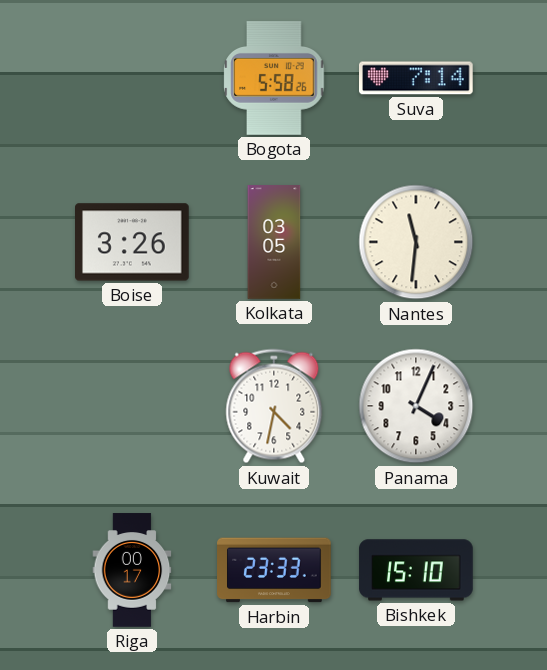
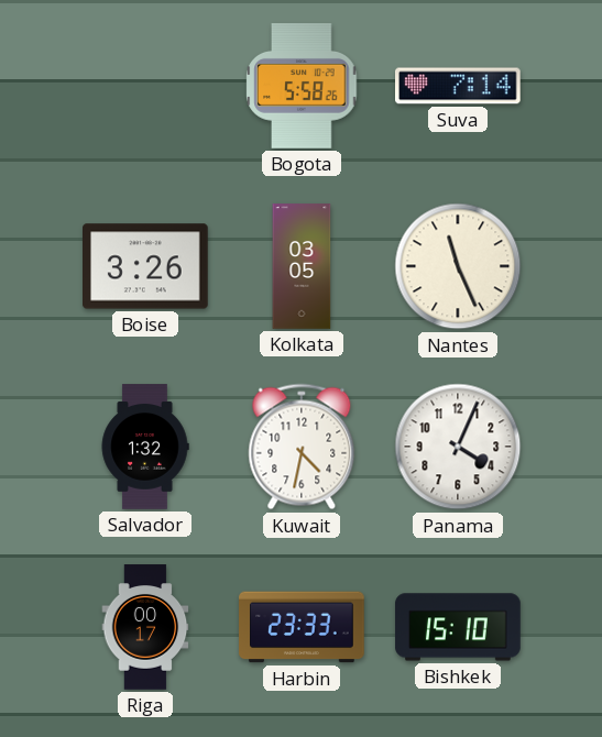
Nantes: 11:31 -> 11:26
Salvador: none -> 1:32
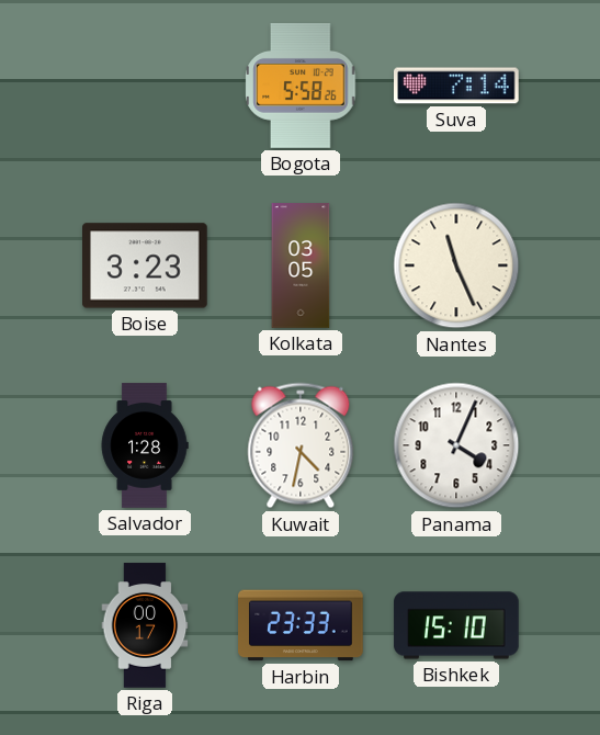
Boise: 3:26 -> 3:23
Salvador: 1:32 -> 1:28
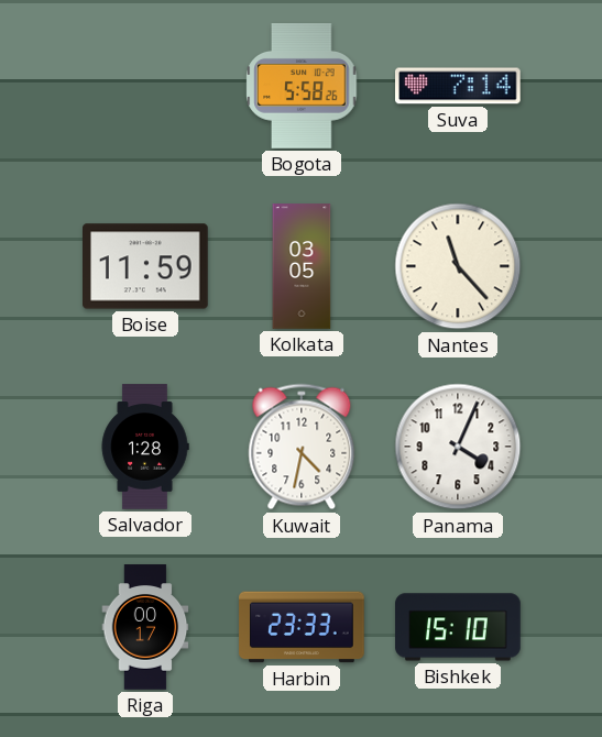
Boise: 3:23 -> 11:59
Nantes: 11:26 -> 11:23
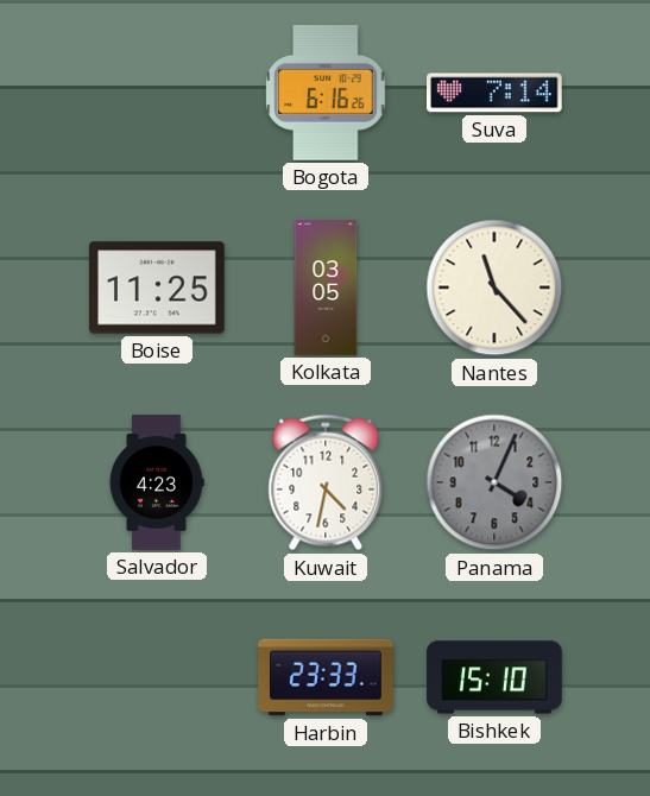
Bogota: 5:58 -> 6:16
Boise: 11:59 -> 11:25
Salvador: 1:28 -> 4:23
Panama dial: white -> grey
Riga: 00:17 -> none
